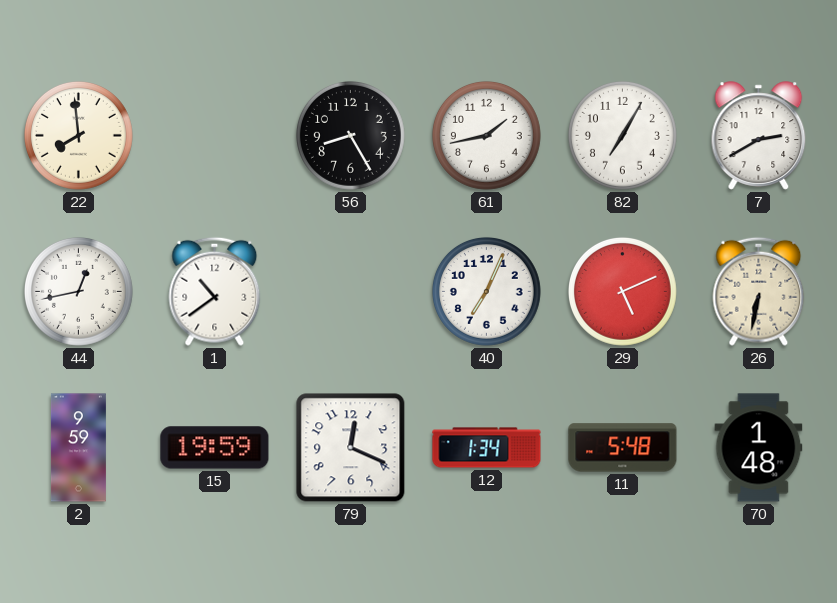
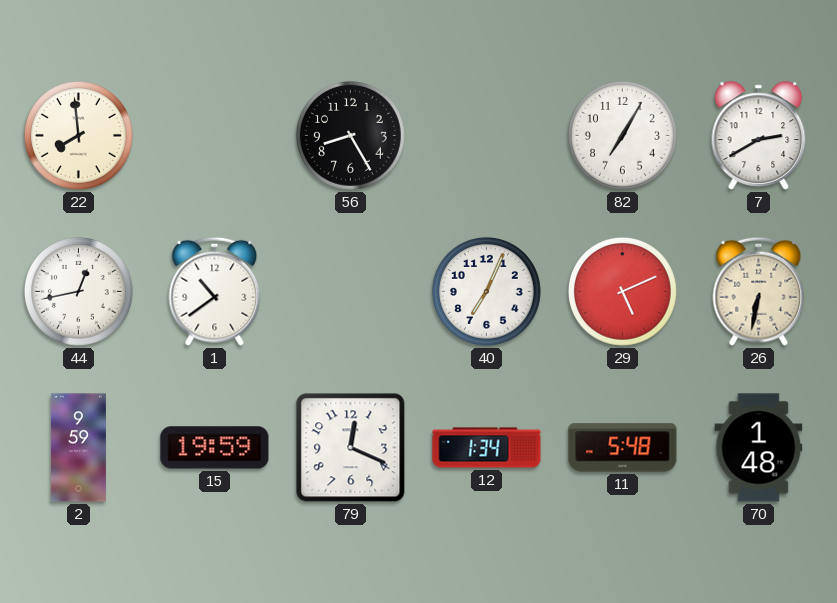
61: 1:43 -> none
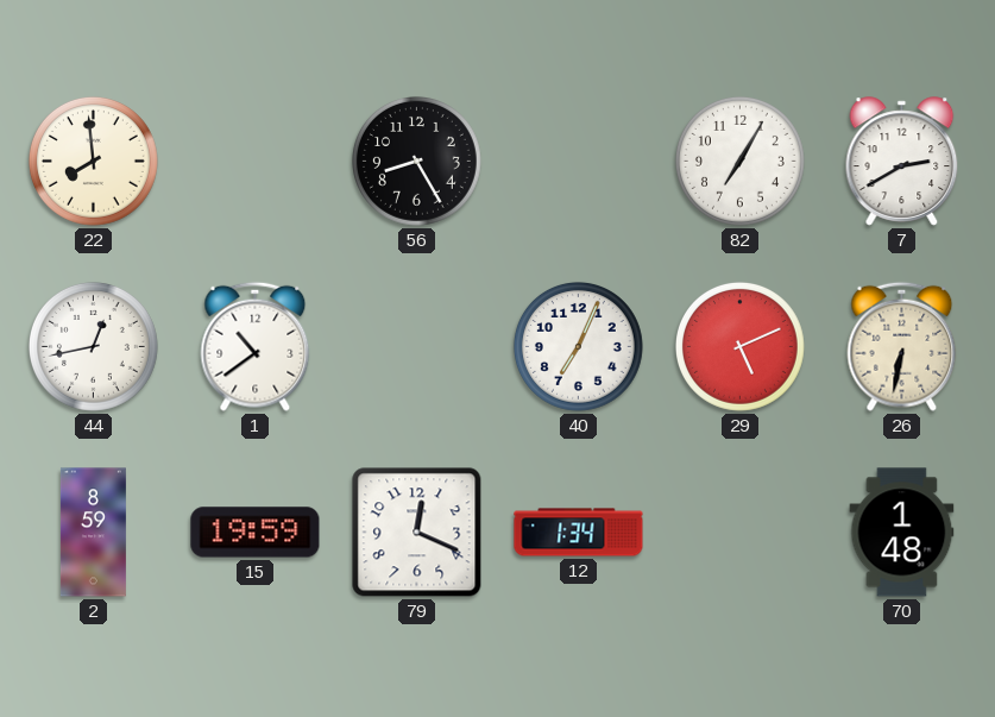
2: 9:59 -> 8:59
11: 5:48 -> none
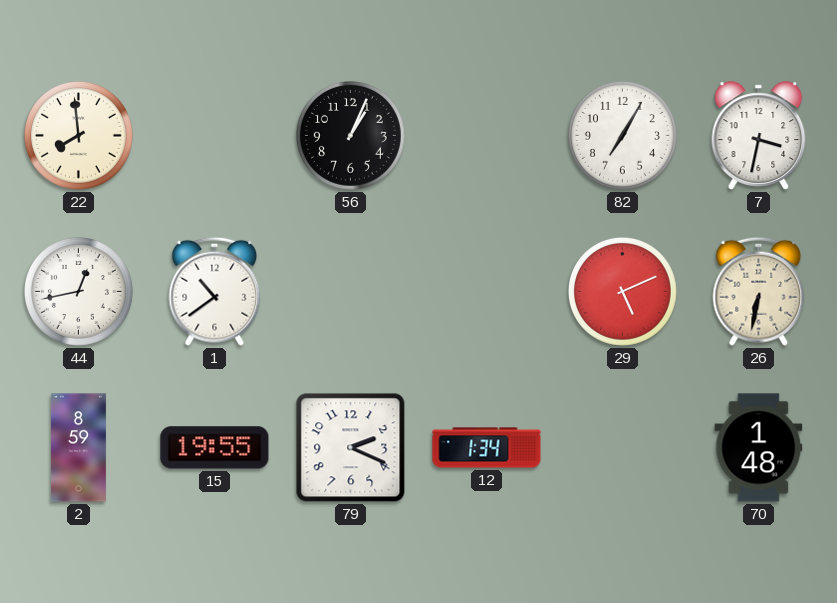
56: 8:25 -> 1:04
7: 2:40 -> 3:32
40: 7:04 -> none
15: 19:59 -> 19:55
79: 12:19 -> 2:19
